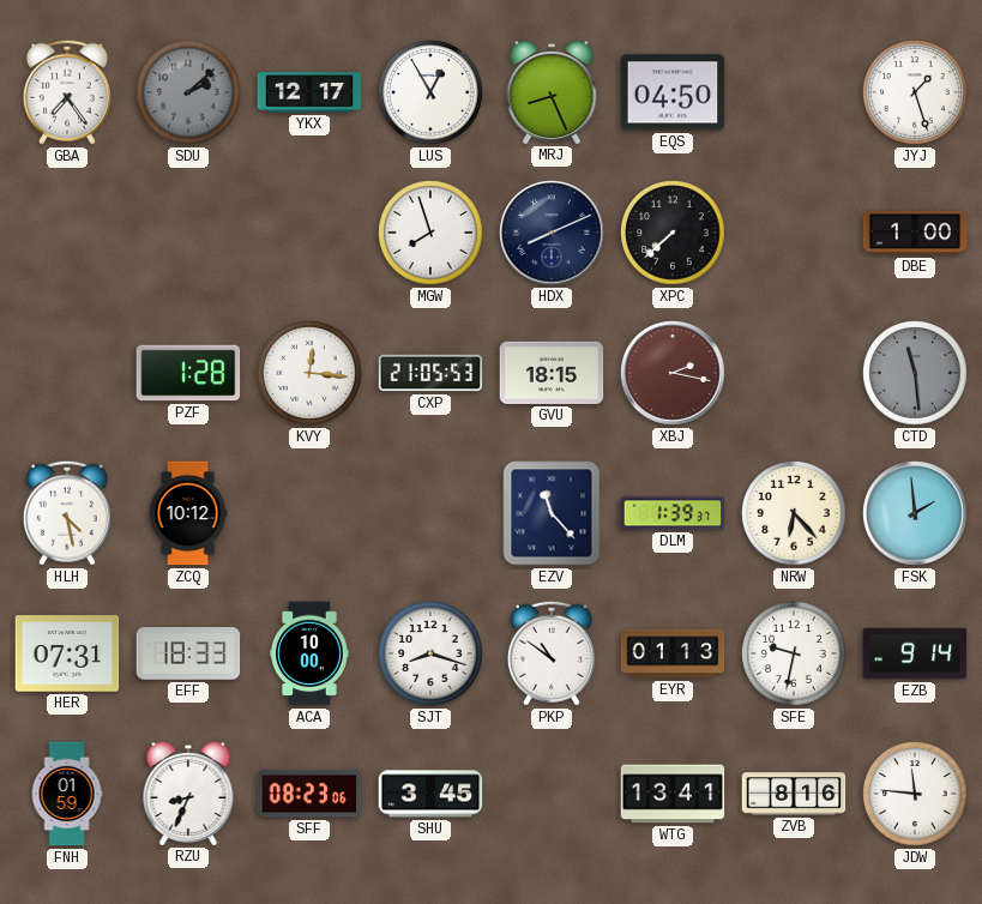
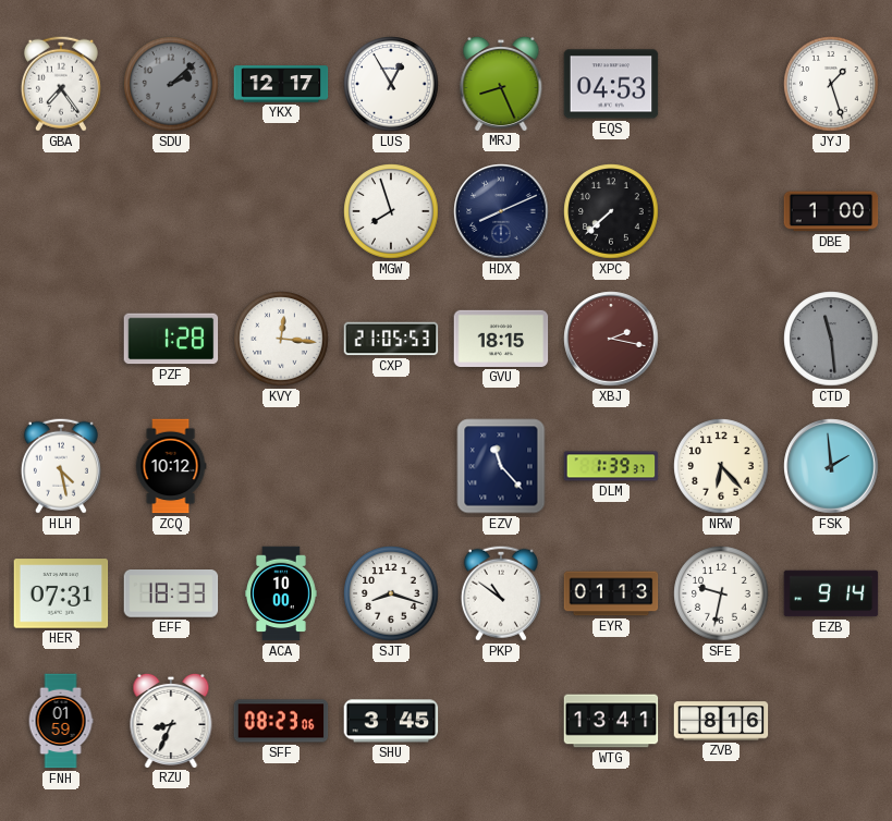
EQS: 04:50 -> 04:53
JDW: 11:46 -> none
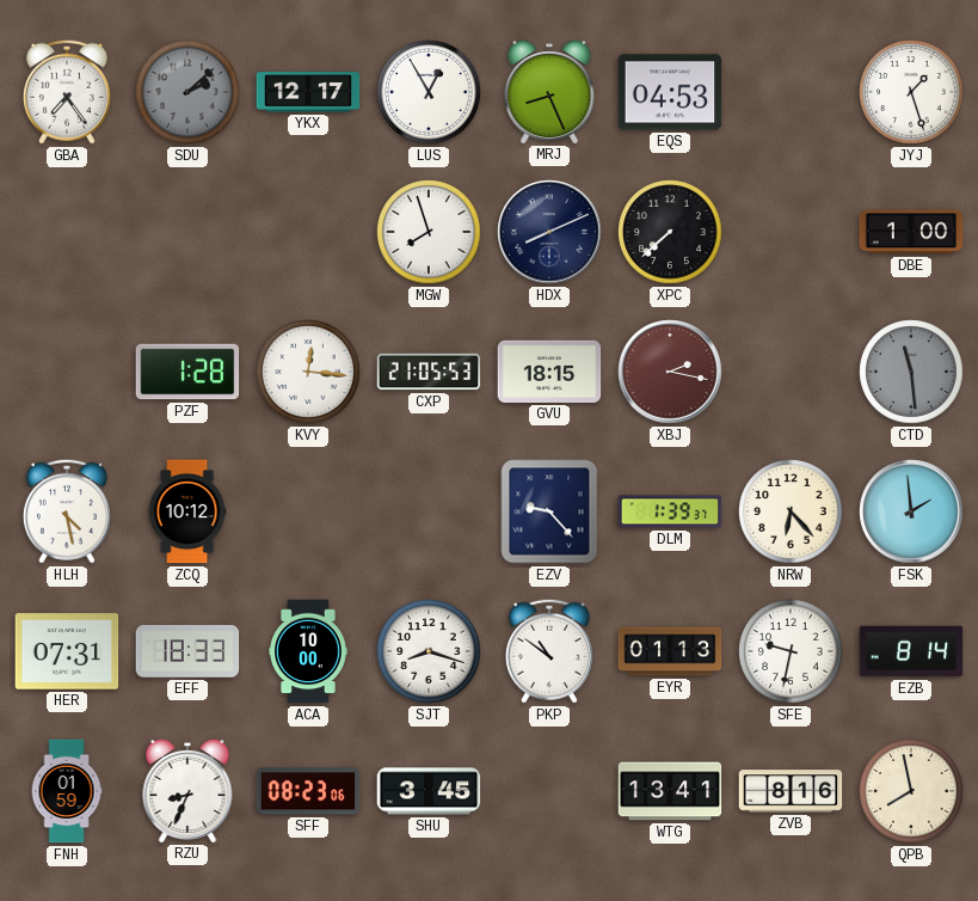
EZV: 11:23 -> 9:23
EZB: 9:14 -> 8:14
QPB: none -> 7:58
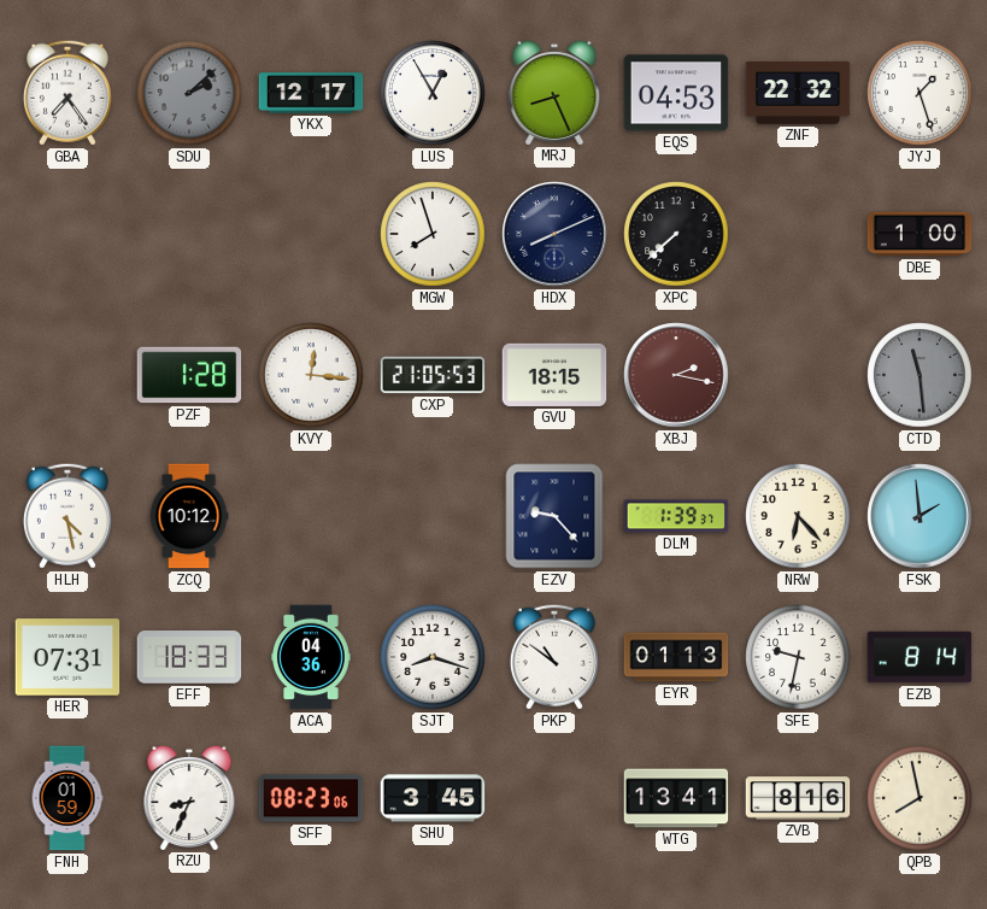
ZNF: none -> 22:32
ACA: 10:00 -> 04:36
